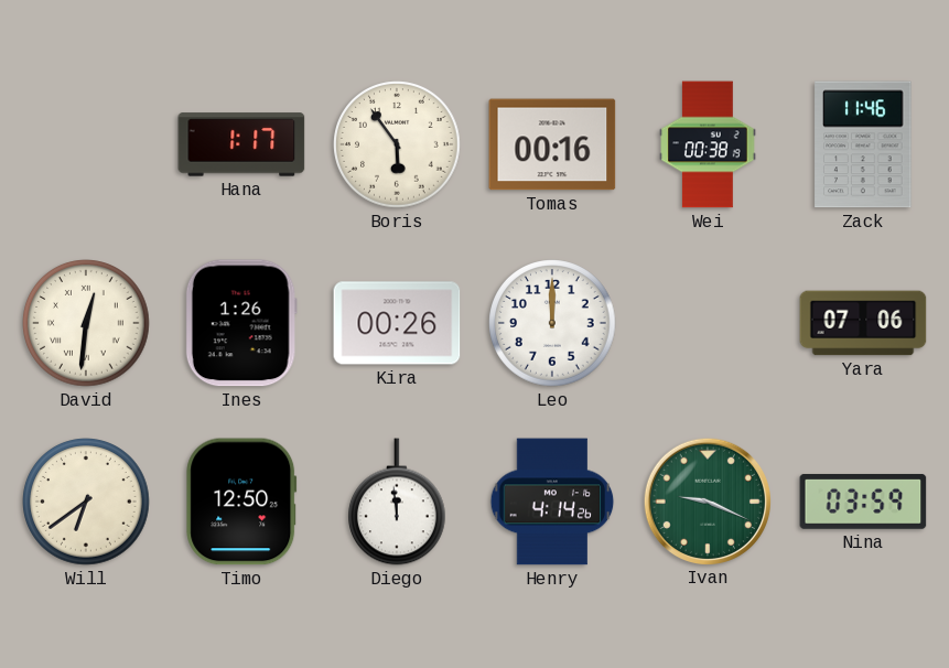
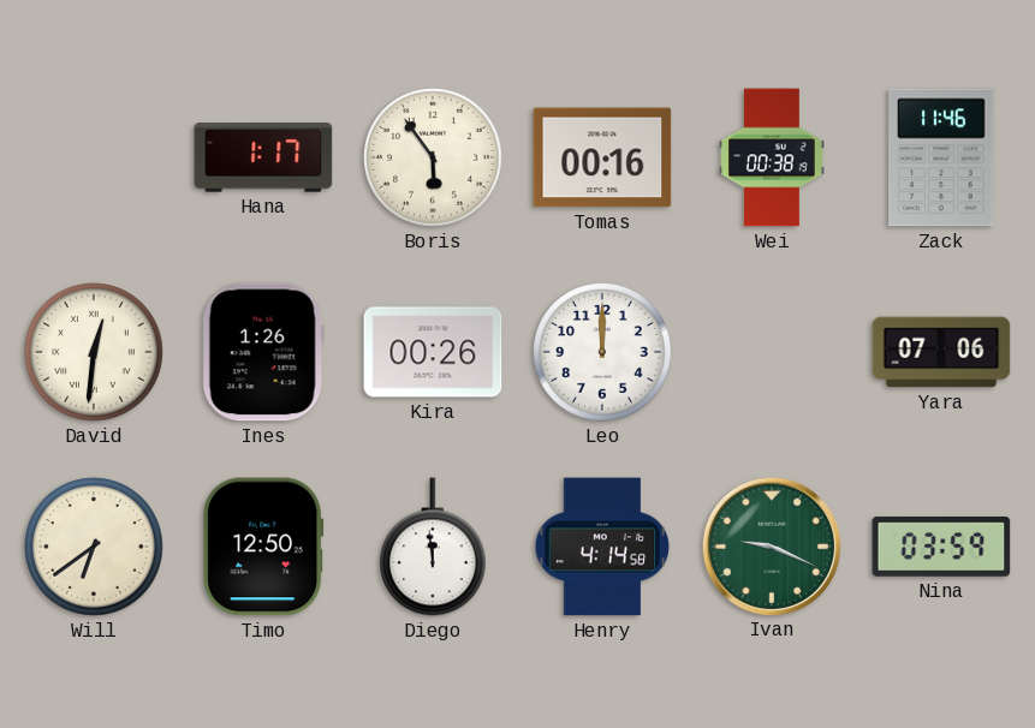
Henry: 4:14:26 -> 4:14:58
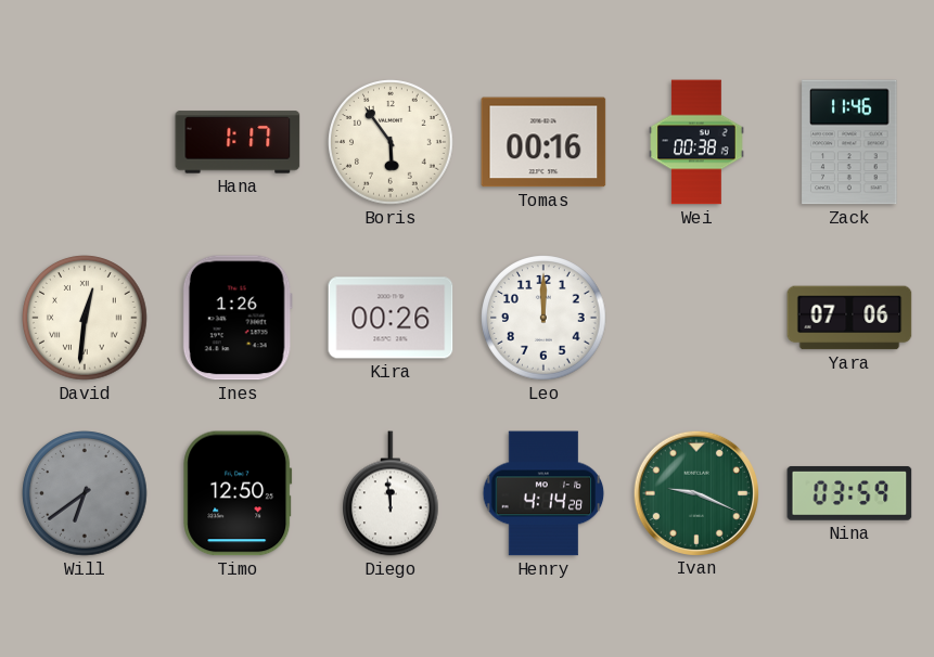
Will dial: cream -> grey
Henry: 4:14:58 -> 4:14:28
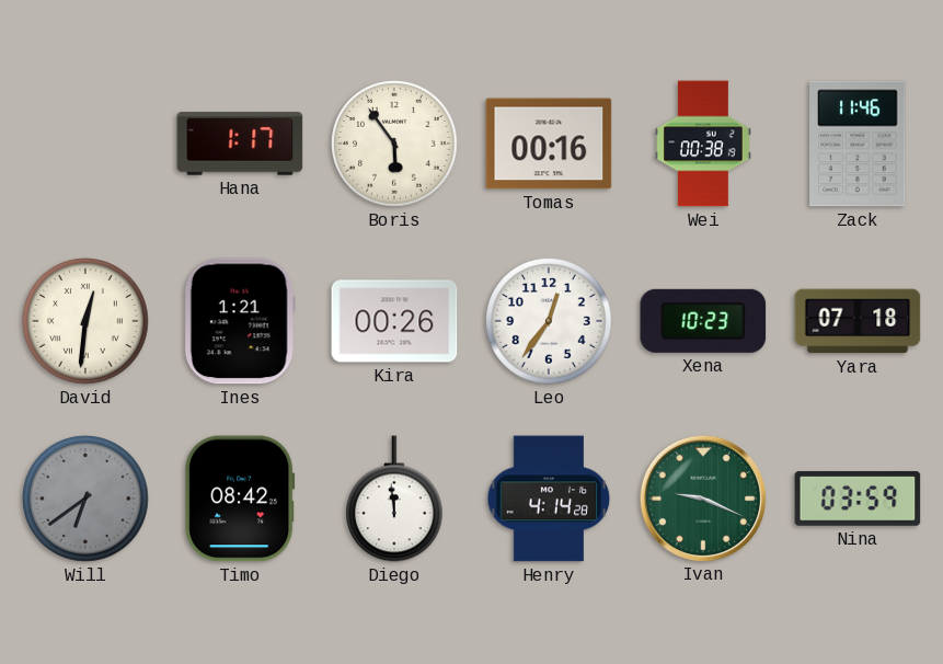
Ines: 1:26 -> 1:21
Leo: 12:00 -> 12:36
Xena: none -> 10:23
Yara: 07:06 -> 07:18
Timo: 12:50 -> 08:42
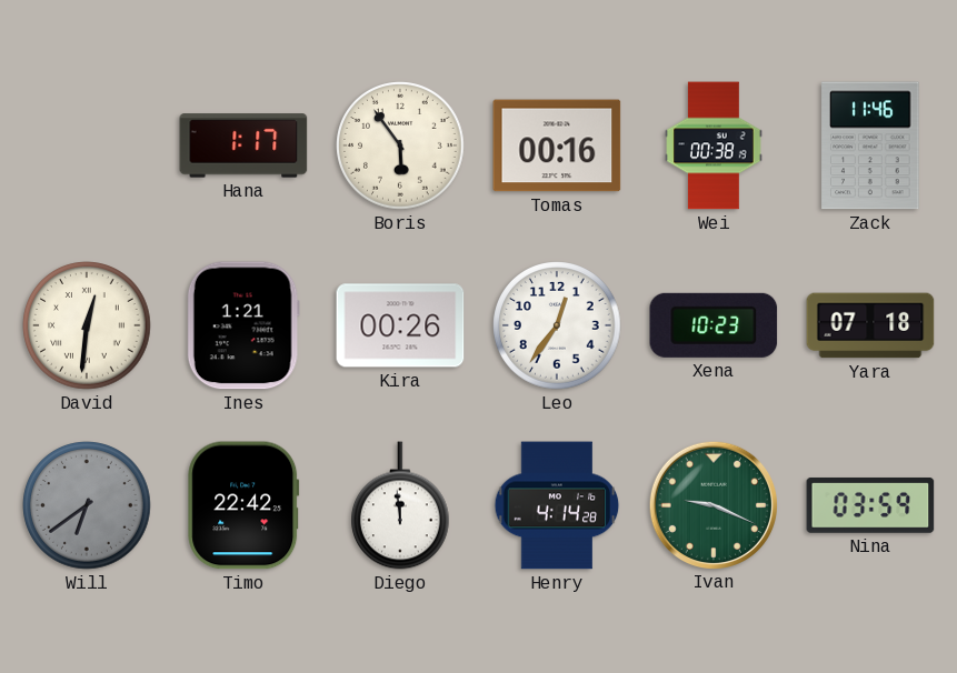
Timo: 08:42 -> 22:42
